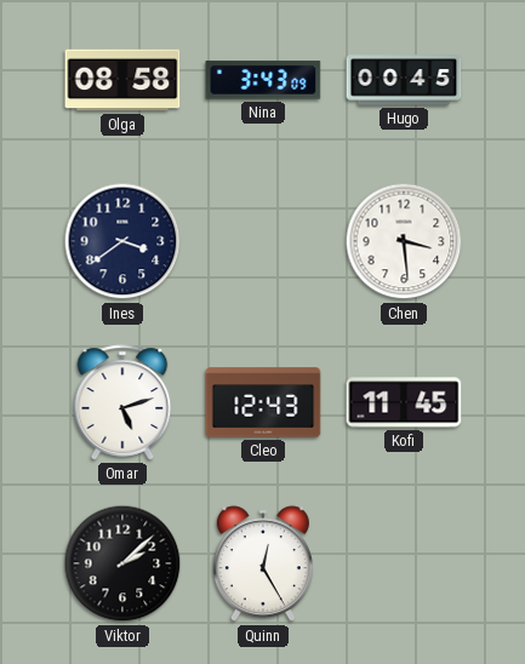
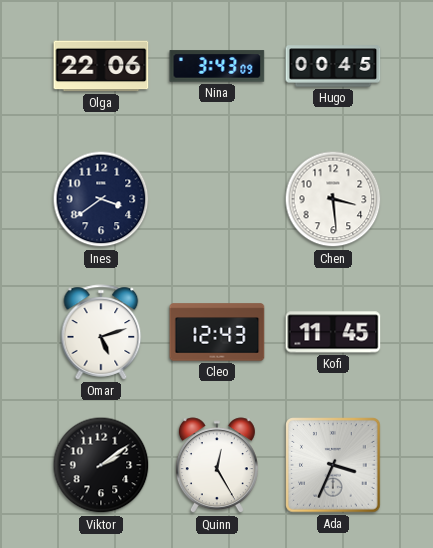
Olga: 08:58 -> 22:06
Viktor: 2:08 -> 2:09
Ada: none -> 3:34
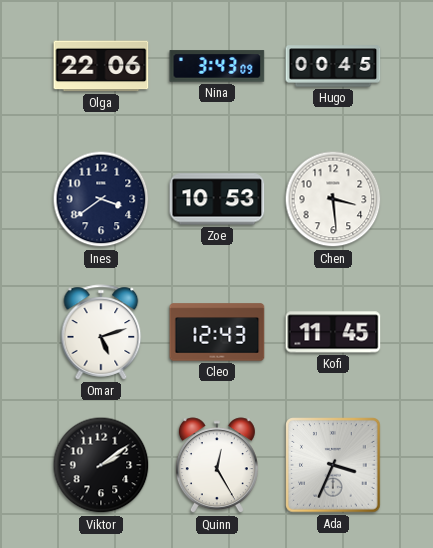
Zoe: none -> 10:53
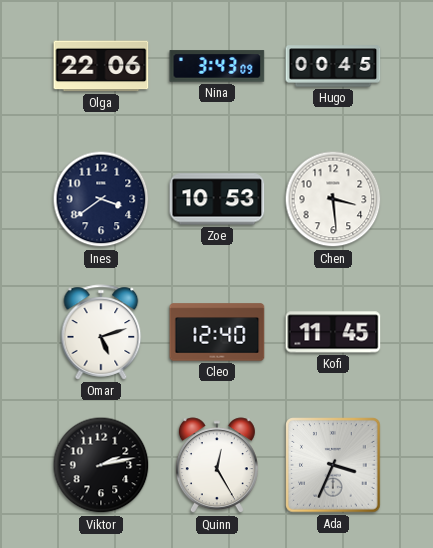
Cleo: 12:43 -> 12:40
Viktor: 2:09 -> 2:13
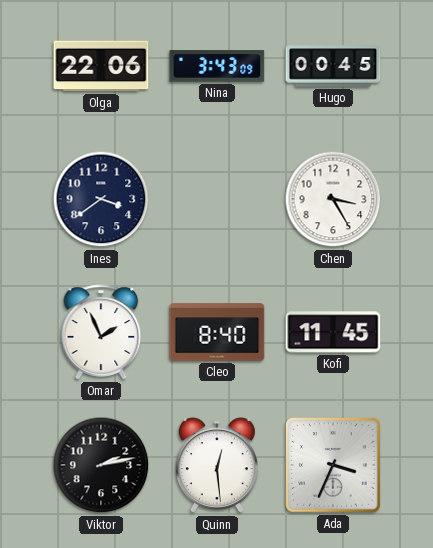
Zoe: 10:53 -> none
Chen: 3:29 -> 3:25
Omar: 5:12 -> 1:56
Cleo: 12:40 -> 8:40
Quinn: 12:25 -> 12:29
